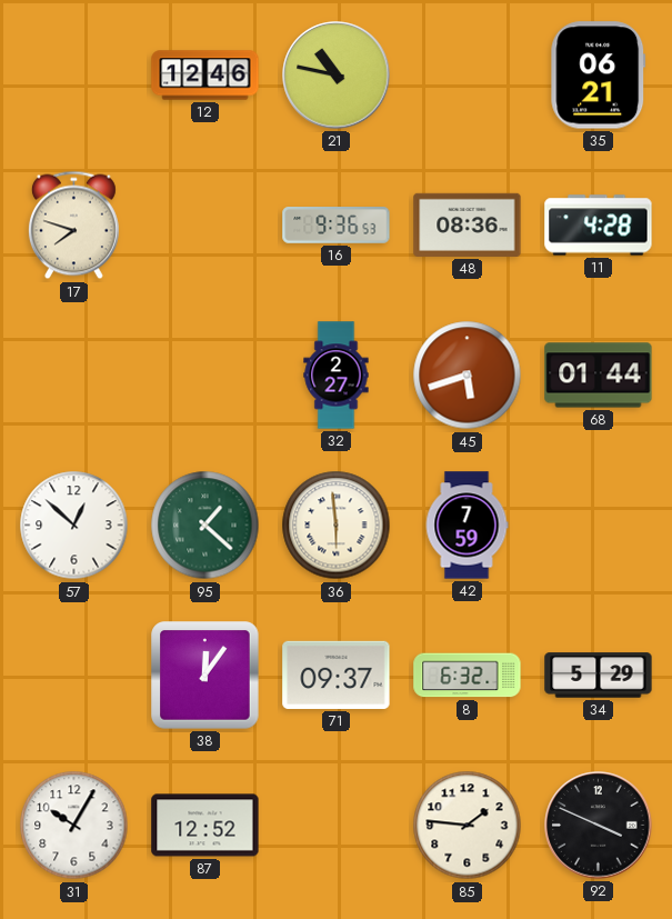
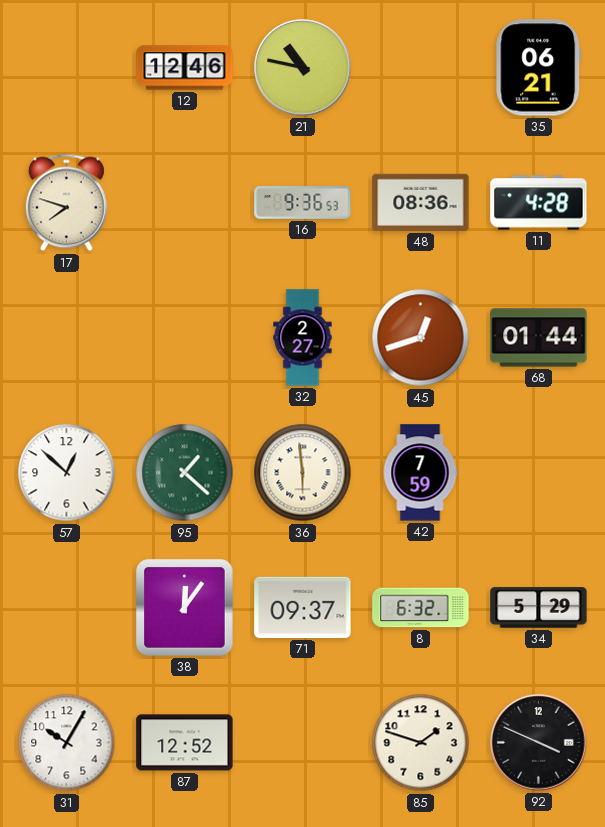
45: 5:42 -> 12:42
85: 1:46 -> 1:48
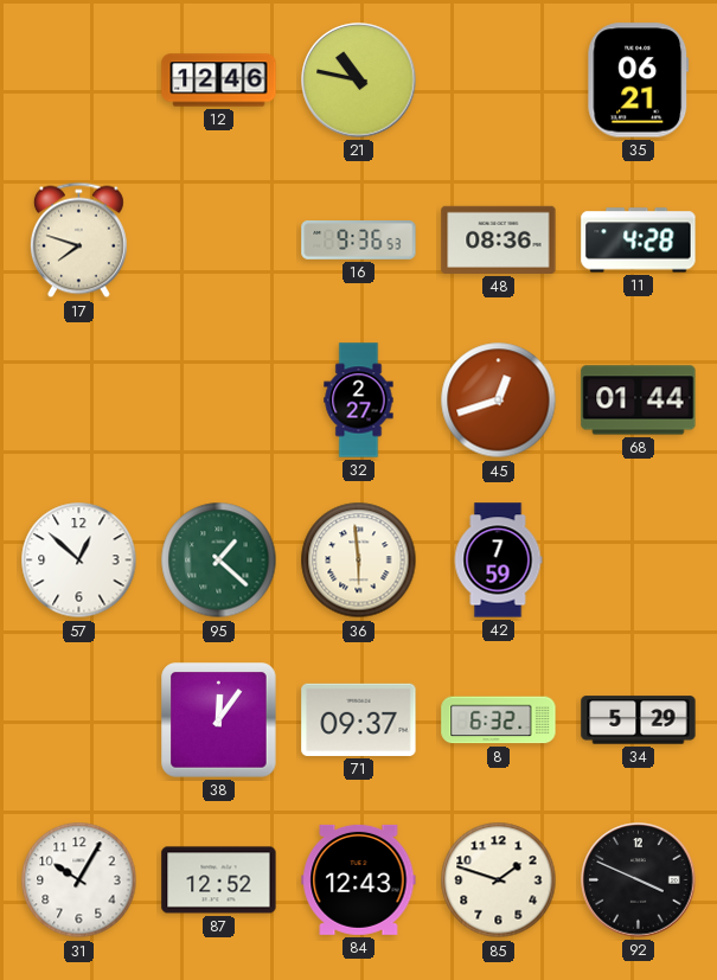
84: none -> 12:43
